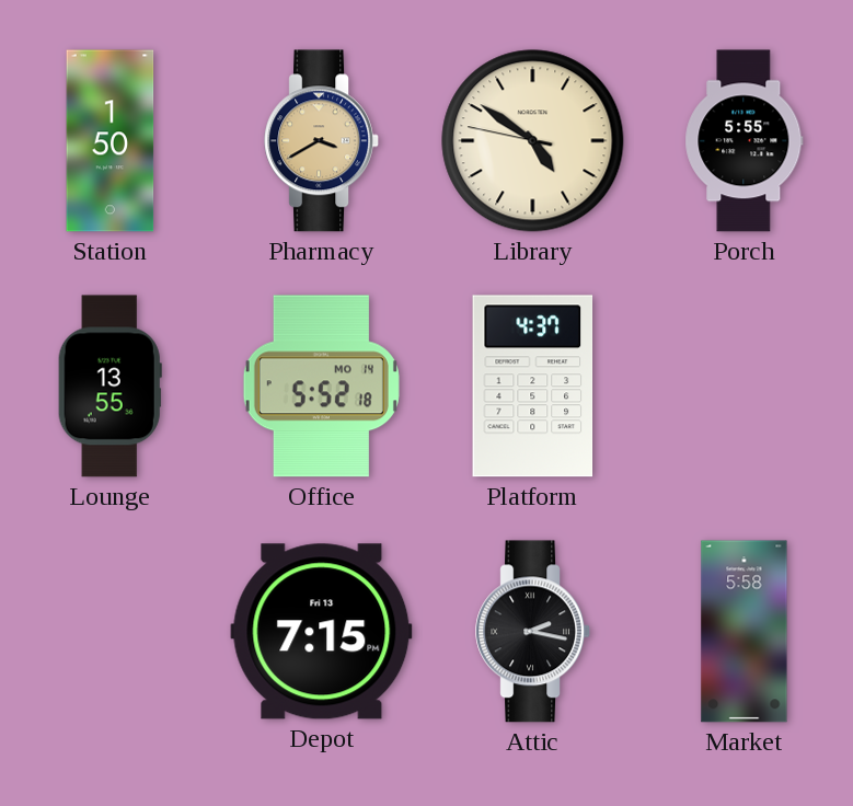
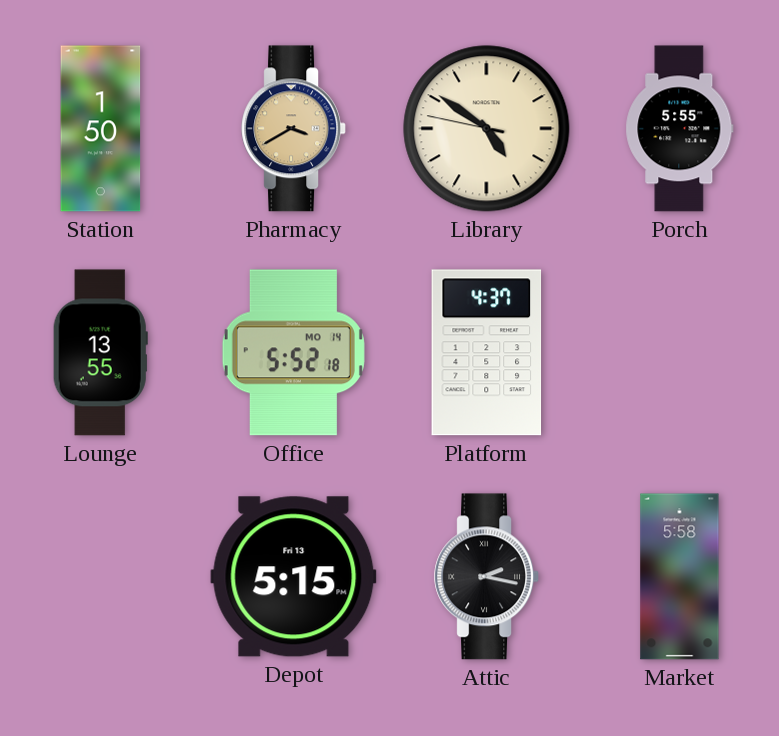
Depot: 7:15 -> 5:15
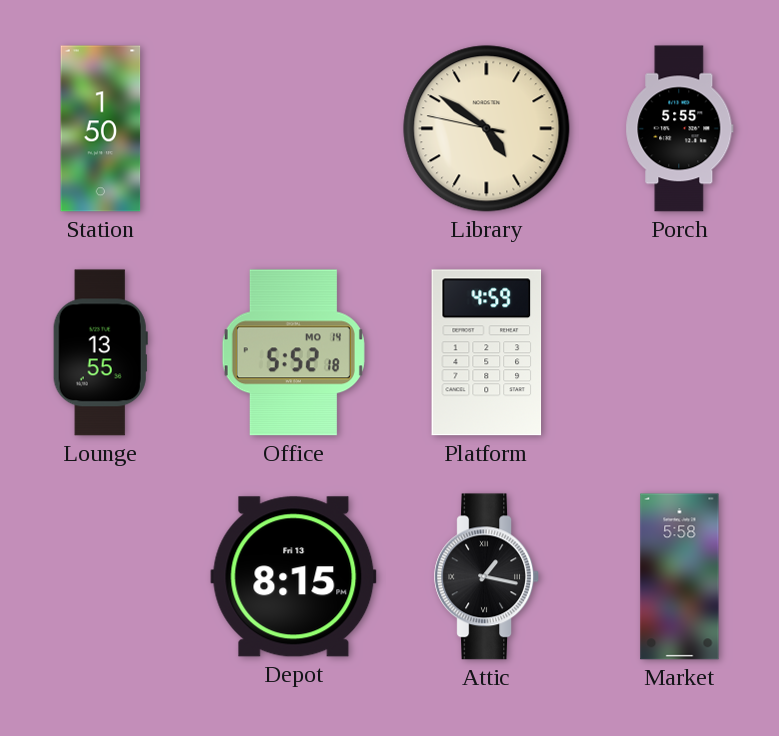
Pharmacy: 3:40 -> none
Platform: 4:37 -> 4:59
Depot: 5:15 -> 8:15
Attic: 2:17 -> 1:17
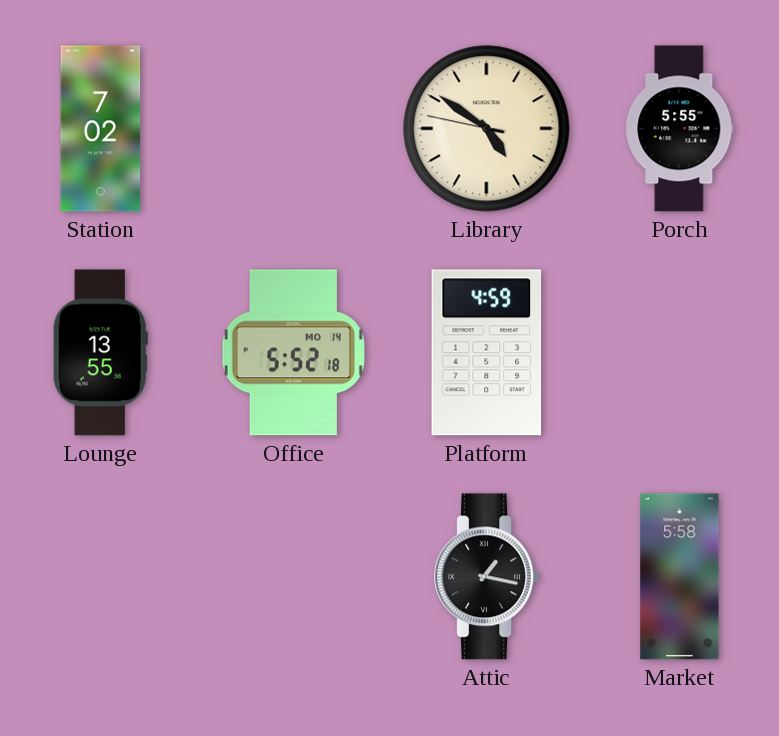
Station: 1:50 -> 7:02
Depot: 8:15 -> none
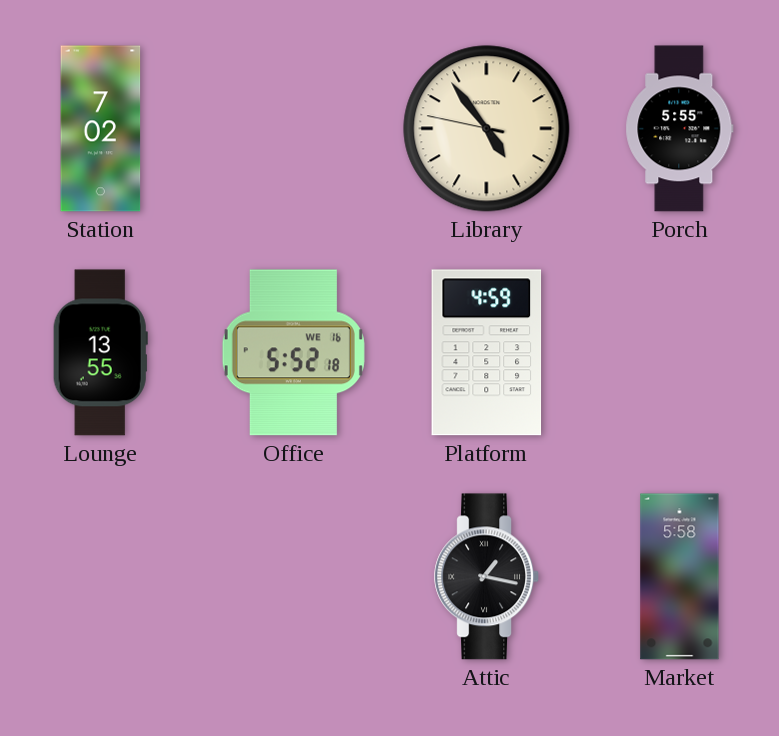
Library: 4:50 -> 4:53
Office date: MO 14 -> WE 16
